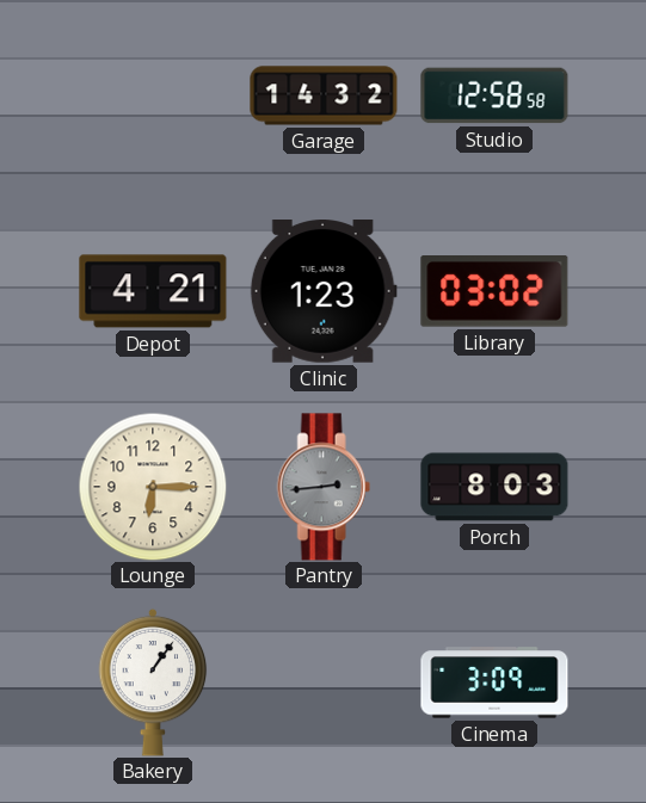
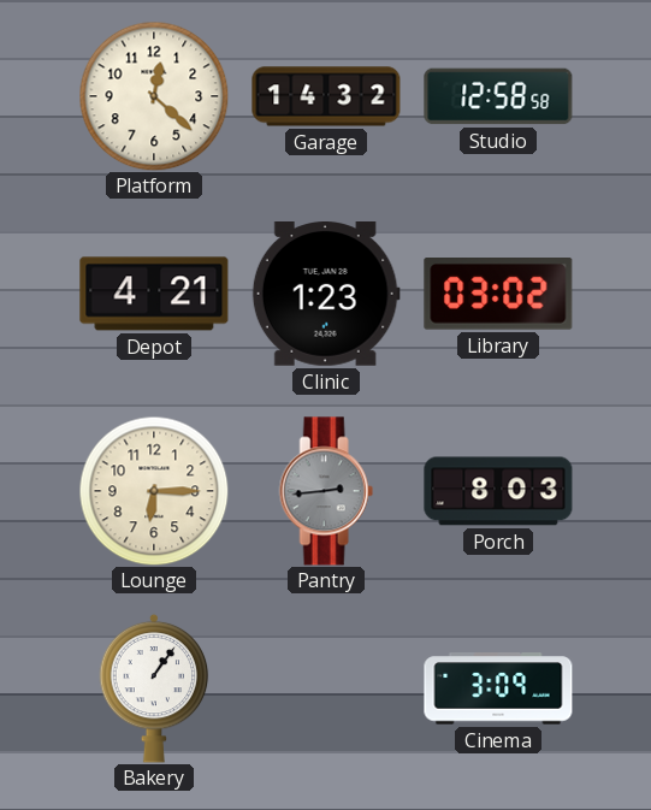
Platform: none -> 12:22
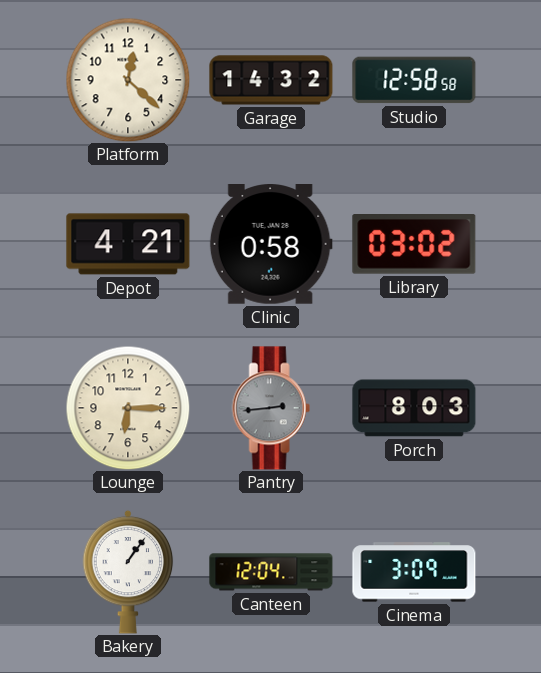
Clinic: 1:23 -> 0:58
Canteen: none -> 12:04
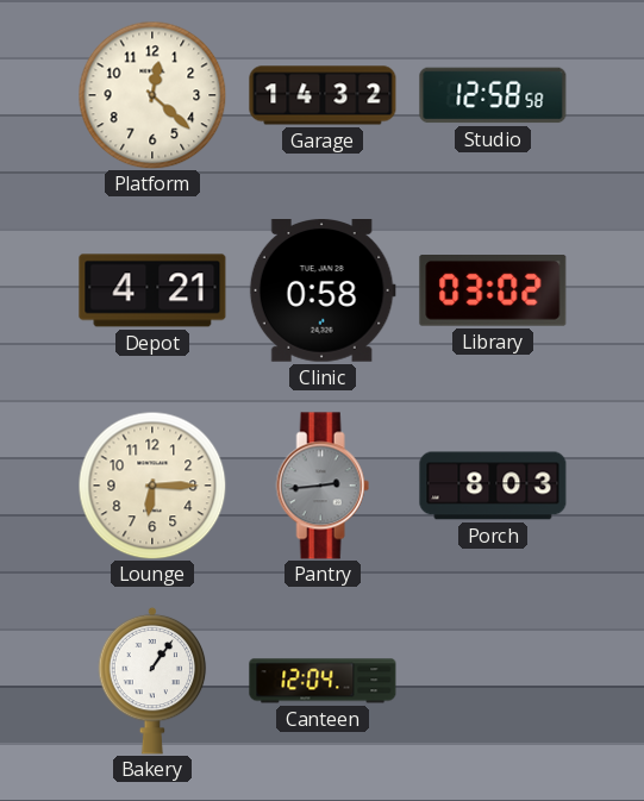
Cinema: 3:09 -> none
